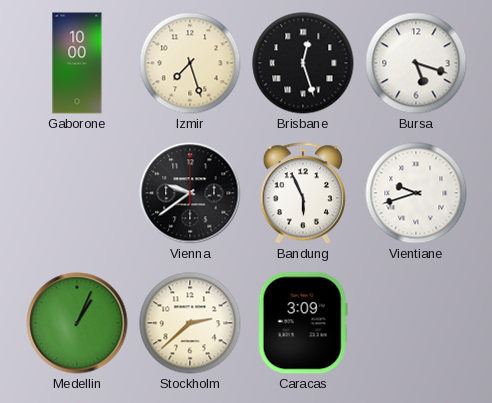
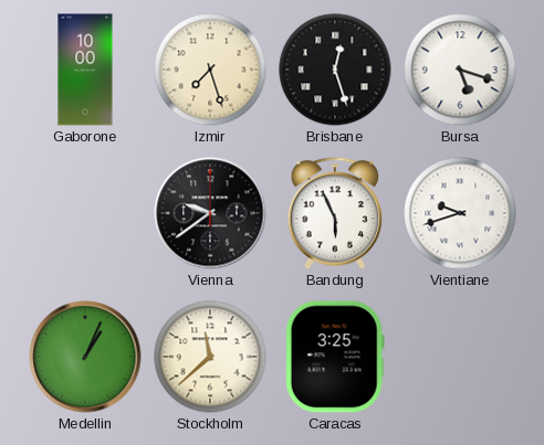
Stockholm: 2:38 -> 11:38
Caracas: 3:09 -> 3:25
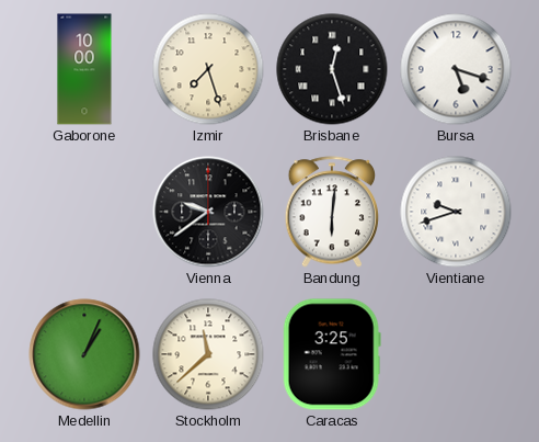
Bandung: 5:56 -> 6:01
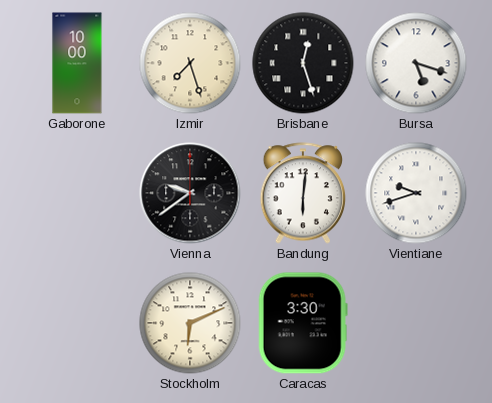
Medellin: 1:04 -> none
Stockholm: 11:38 -> 6:11
Caracas: 3:25 -> 3:30
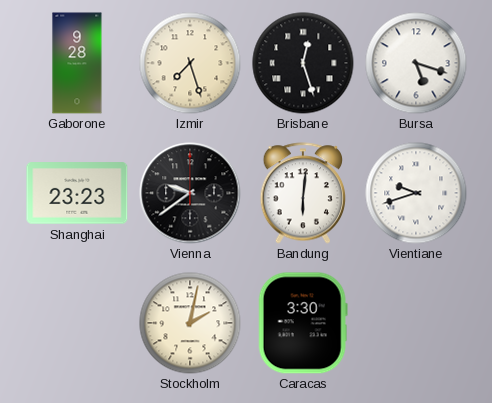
Gaborone: 10:00 -> 9:28
Shanghai: none -> 23:23
Stockholm: 6:11 -> 2:02
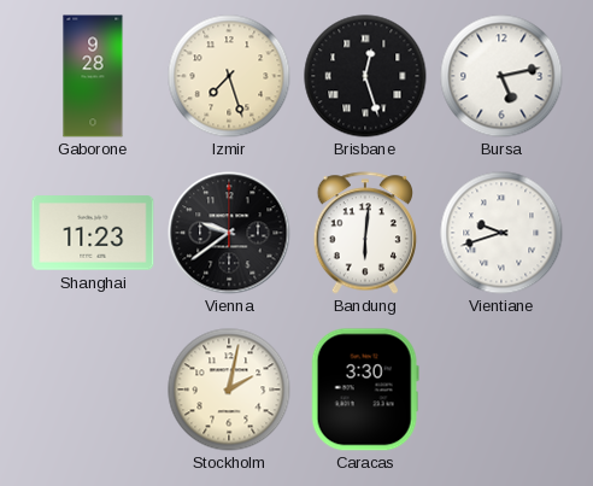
Bursa: 5:18 -> 5:13
Shanghai: 23:23 -> 11:23
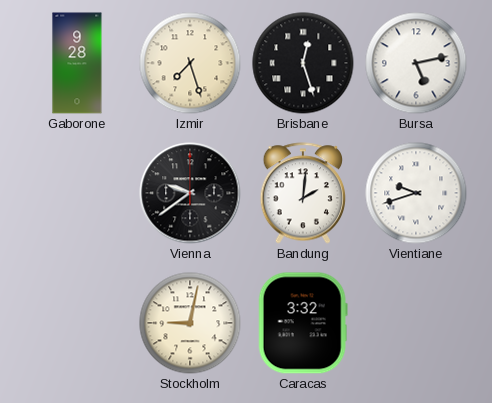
Shanghai: 11:23 -> none
Bandung: 6:01 -> 2:01
Stockholm: 2:02 -> 9:02
Caracas: 3:30 -> 3:32
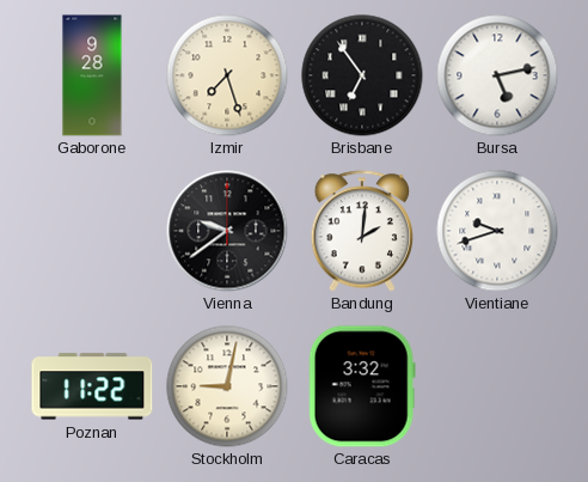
Brisbane: 12:27 -> 6:54
Poznan: none -> 11:22
